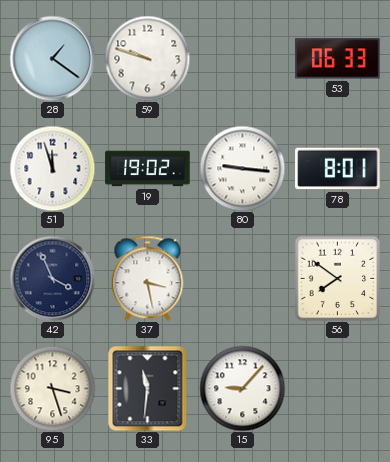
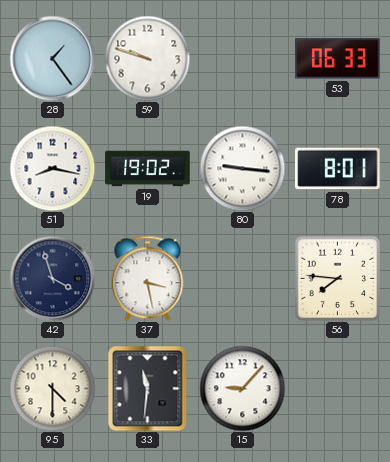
28: 1:21 -> 1:24
51: 11:57 -> 8:17
42: 3:56 -> 3:57
56: 7:51 -> 7:46
95: 3:27 -> 4:30
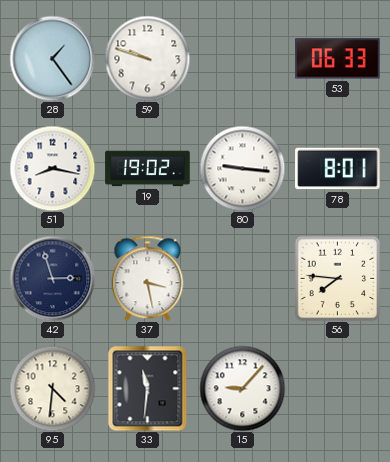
42: 3:57 -> 2:57
95: 4:30 -> 4:31
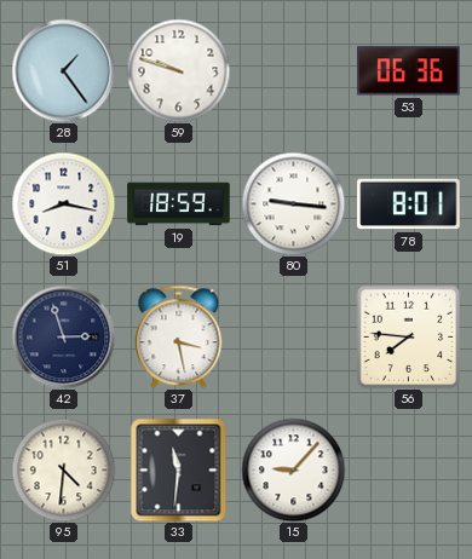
53: 06:33 -> 06:36
19: 19:02 -> 18:59
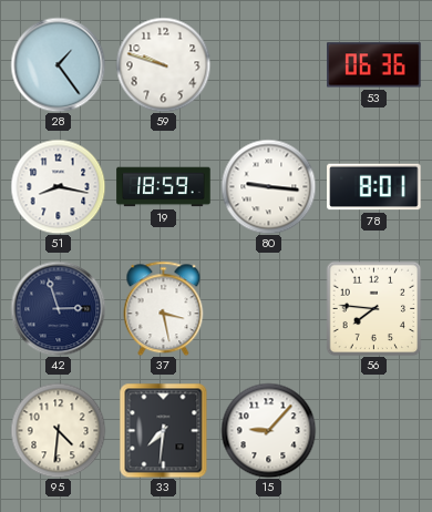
33: 11:31 -> 7:31
